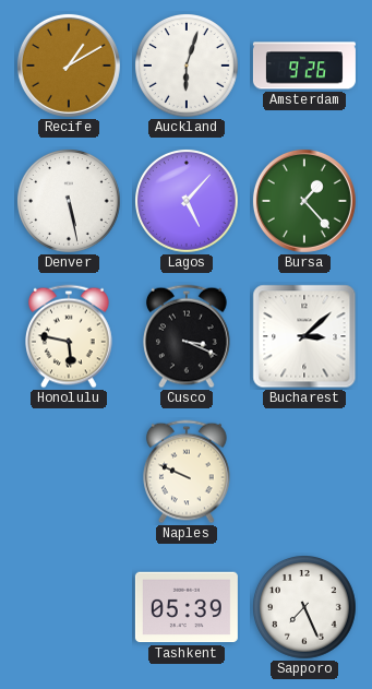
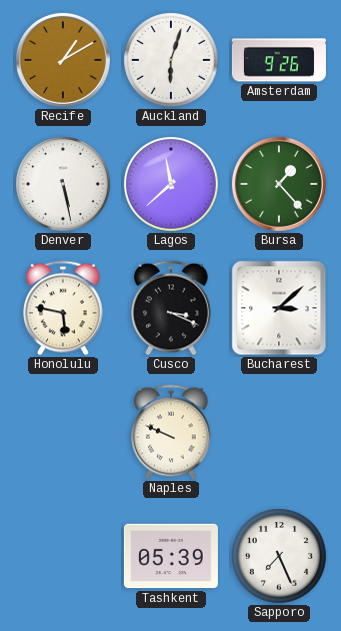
Lagos: 5:07 -> 11:38
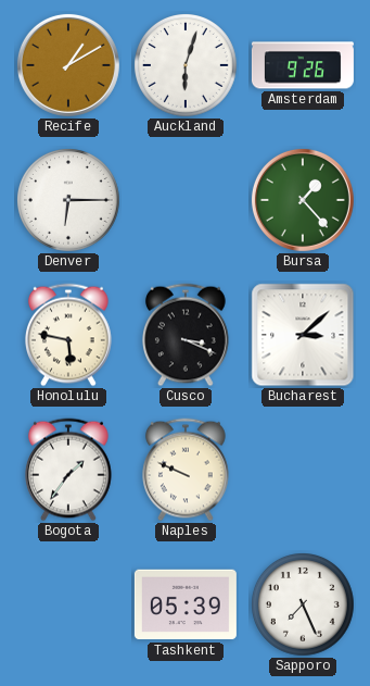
Denver: 5:28 -> 6:15
Lagos: 11:38 -> none
Bogota: none -> 1:36
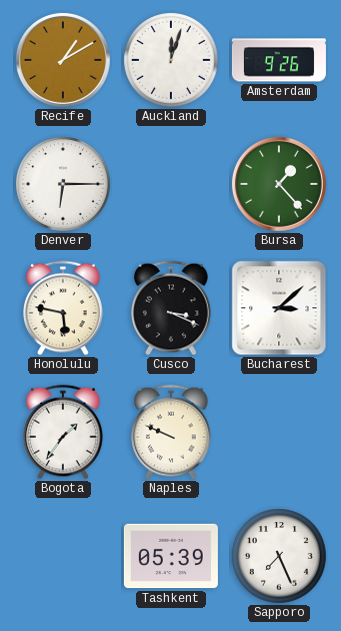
Auckland: 6:03 -> 12:03
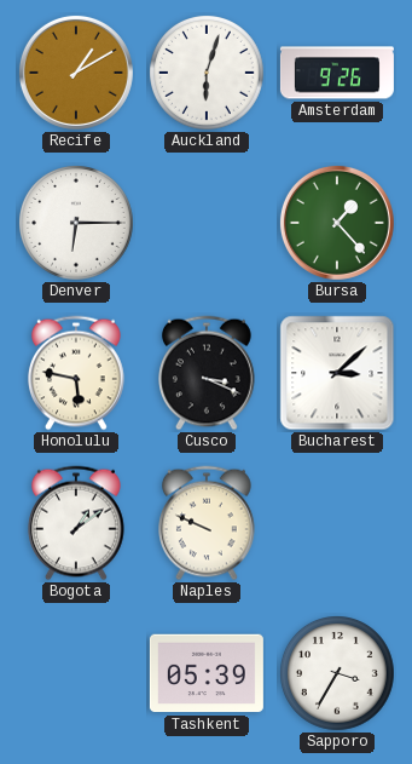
Auckland: 12:03 -> 6:03
Bogota: 1:36 -> 1:09
Sapporo: 7:26 -> 3:35
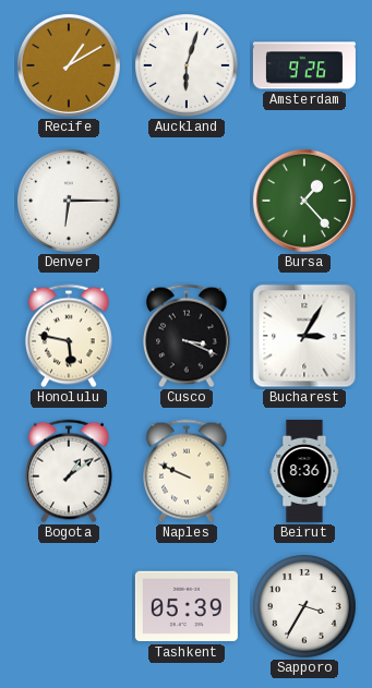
Bucharest: 3:08 -> 3:05
Beirut: none -> 8:36
